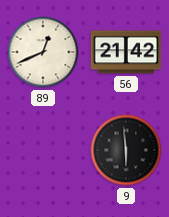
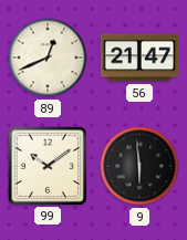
56: 21:42 -> 21:47
99: none -> 10:09
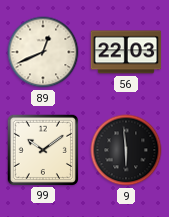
56: 21:47 -> 22:03
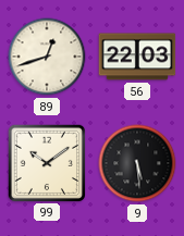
89: 12:41 -> 12:42
9: 5:59 -> 5:29
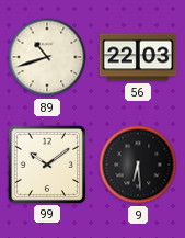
89: 12:42 -> 10:42
9: 5:29 -> 6:29
